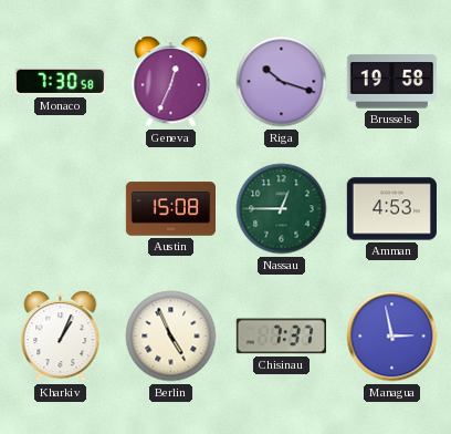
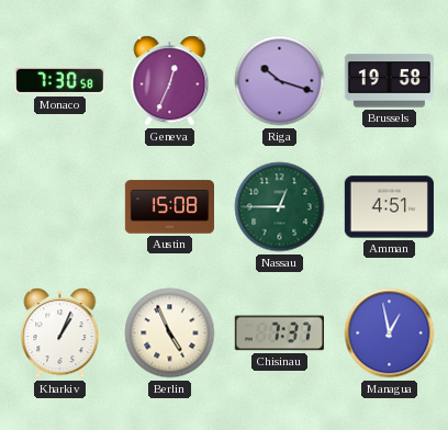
Amman: 4:53 -> 4:51
Managua: 2:58 -> 12:58
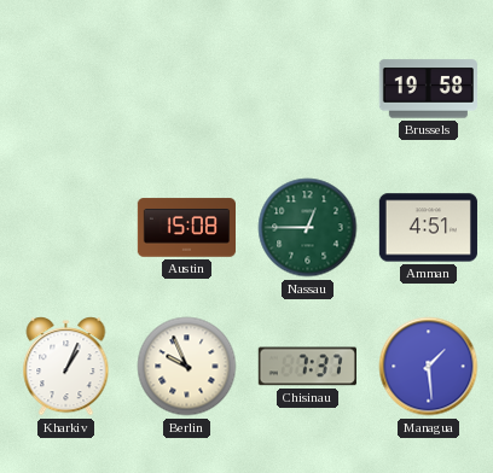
Monaco: 7:30 -> none
Geneva: 12:34 -> none
Riga: 10:18 -> none
Berlin: 4:56 -> 9:56
Managua: 12:58 -> 1:29
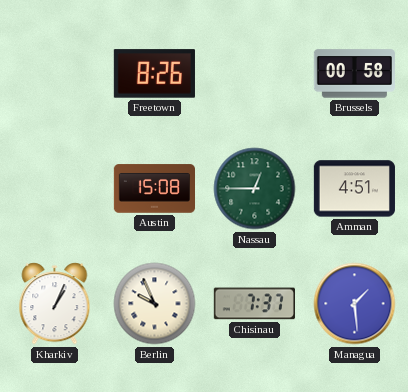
Freetown: none -> 8:26
Brussels: 19:58 -> 00:58
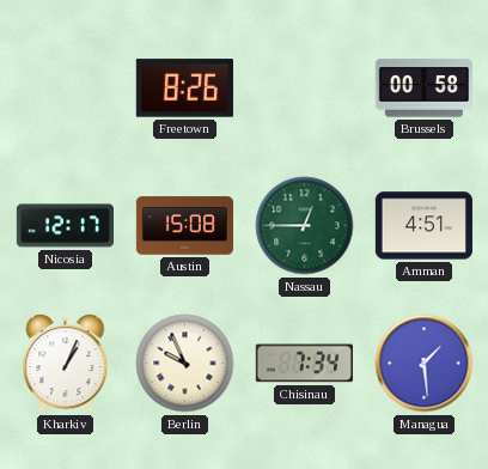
Nicosia: none -> 12:17
Chisinau: 7:37 -> 7:34
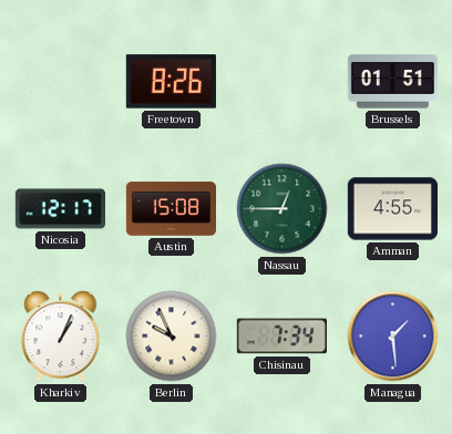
Brussels: 00:58 -> 01:51
Amman: 4:51 -> 4:55
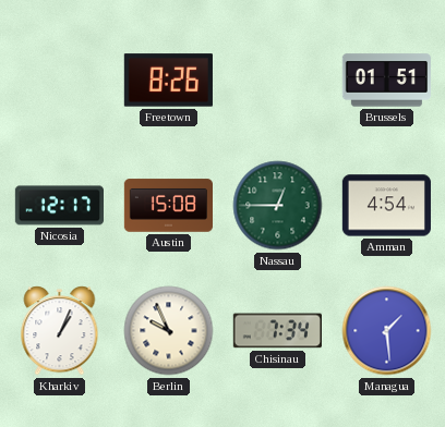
Amman: 4:55 -> 4:54
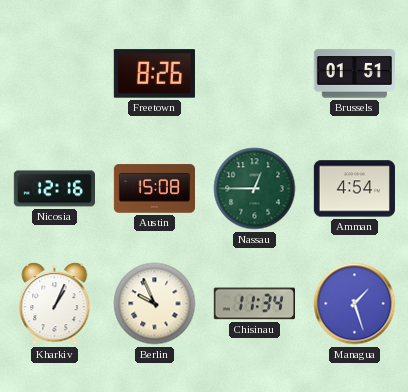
Nicosia: 12:17 -> 12:16
Chisinau: 7:34 -> 11:34
Managua: 1:29 -> 1:27
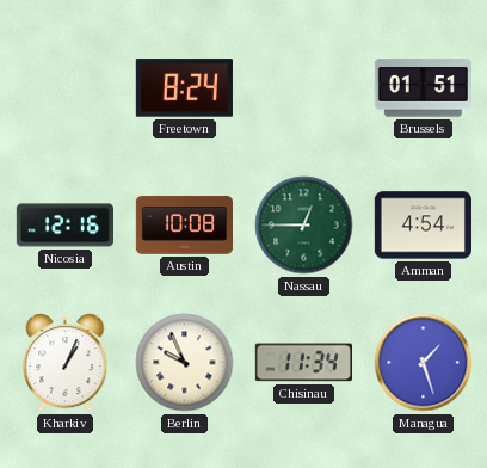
Freetown: 8:26 -> 8:24
Austin: 15:08 -> 10:08
